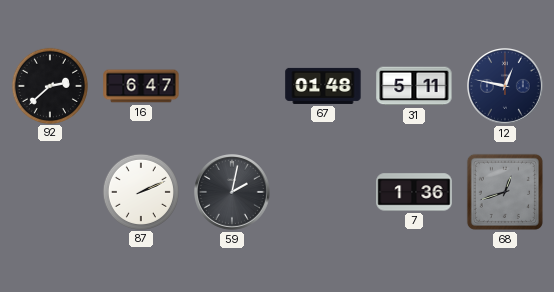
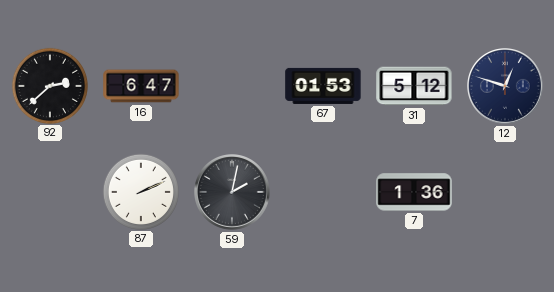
67: 01:48 -> 01:53
31: 5:11 -> 5:12
12: 12:47 -> 12:48
68: 12:42 -> none
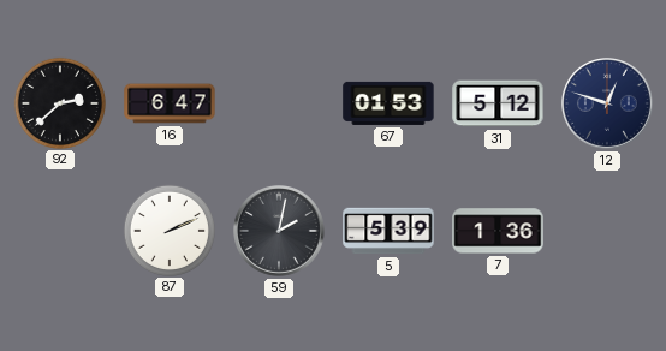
5: none -> 5:39
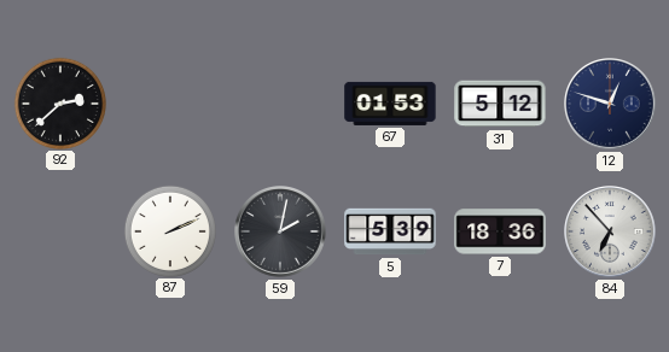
16: 6:47 -> none
7: 1:36 -> 18:36
84: none -> 6:53
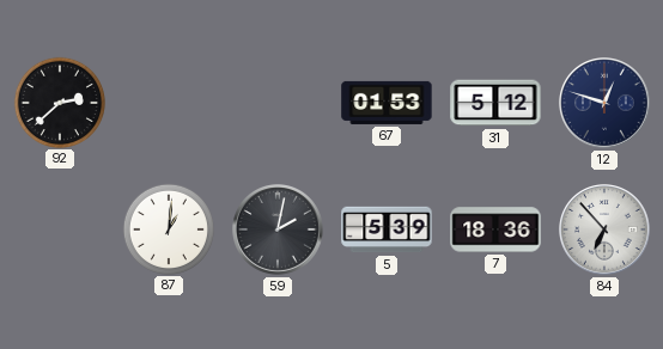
87: 2:11 -> 1:01
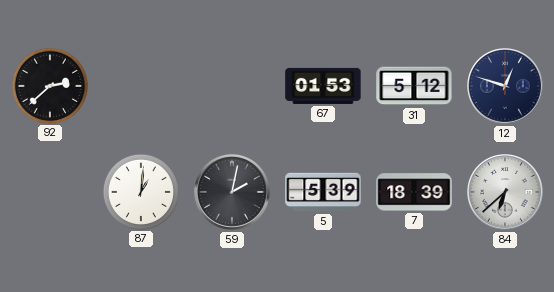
7: 18:36 -> 18:39
84: 6:53 -> 6:38
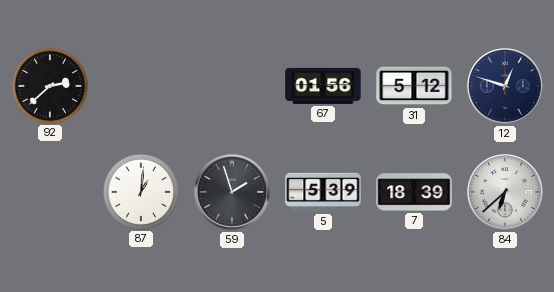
67: 01:53 -> 01:56
59: 2:02 -> 1:57
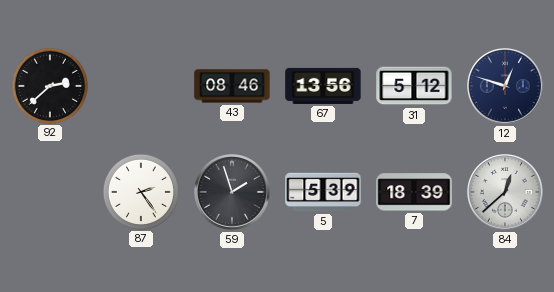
43: none -> 08:46
67: 01:56 -> 13:56
87: 1:01 -> 2:24
84: 6:38 -> 12:38
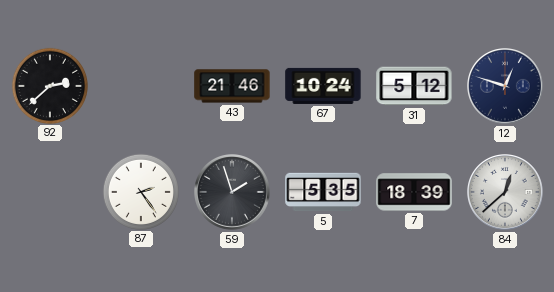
43: 08:46 -> 21:46
67: 13:56 -> 10:24
5: 5:39 -> 5:35
